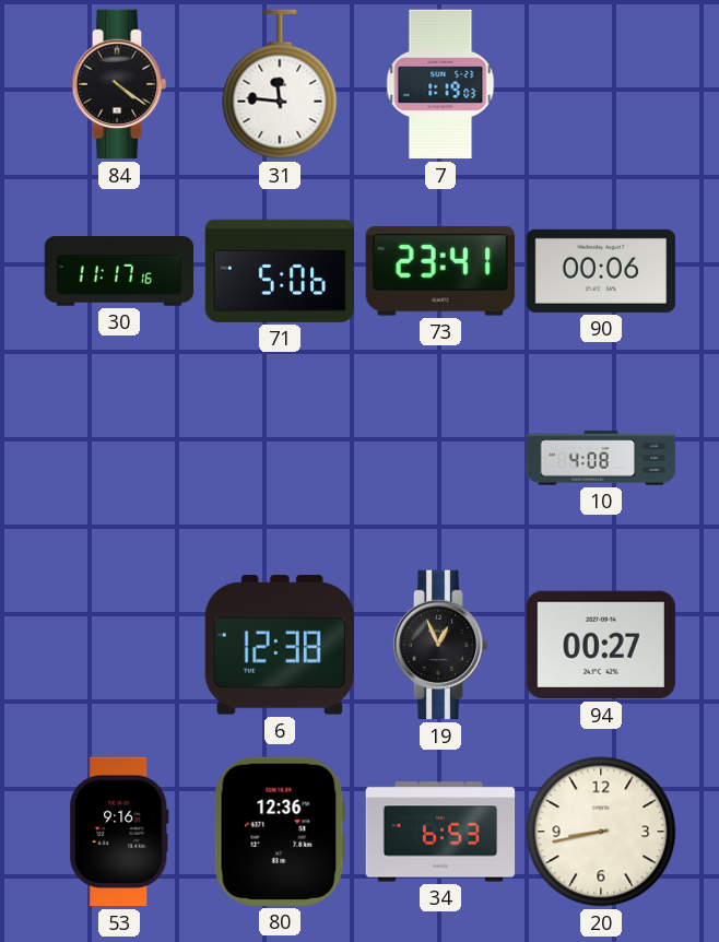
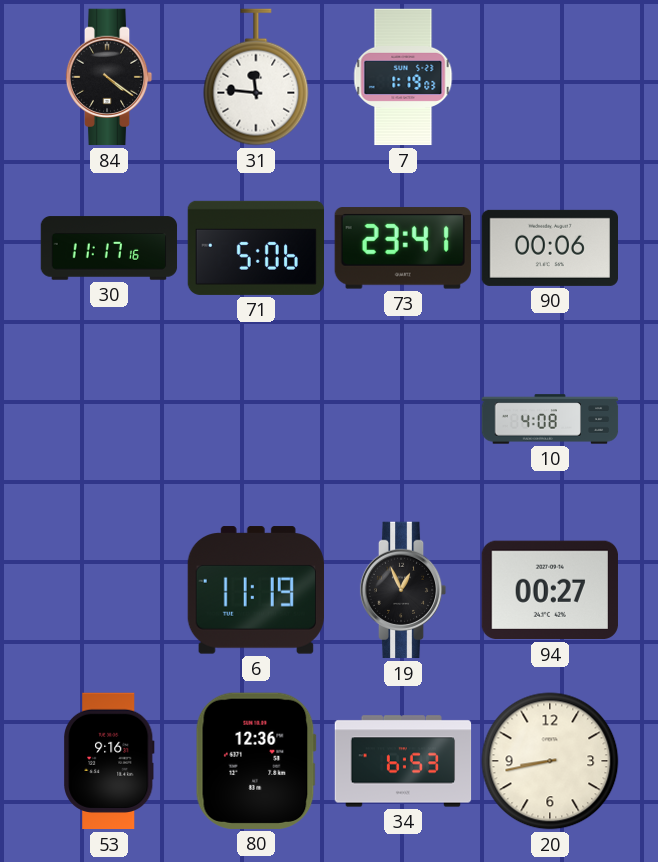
6: 12:38 -> 11:19
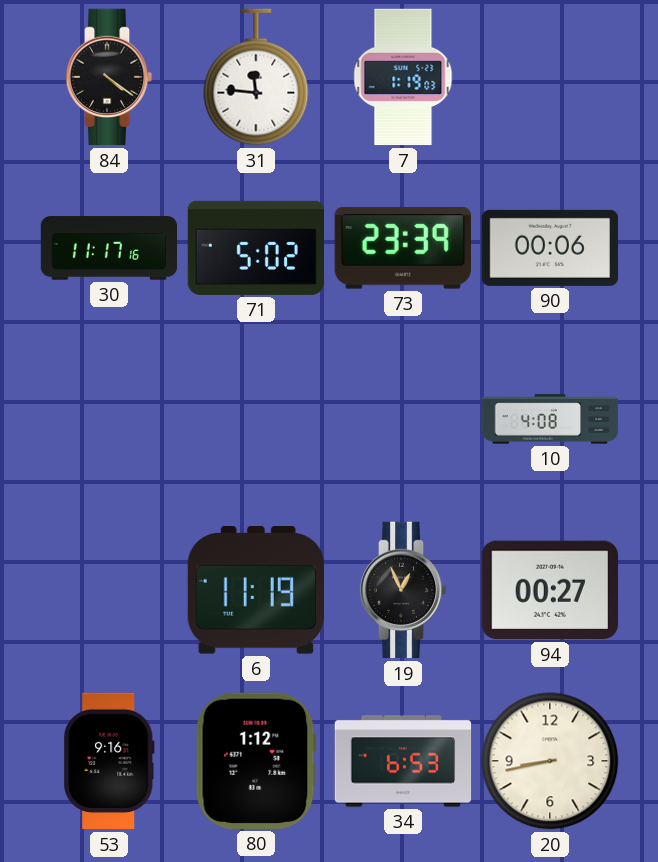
71: 5:06 -> 5:02
73: 23:41 -> 23:39
80: 12:36 -> 1:12
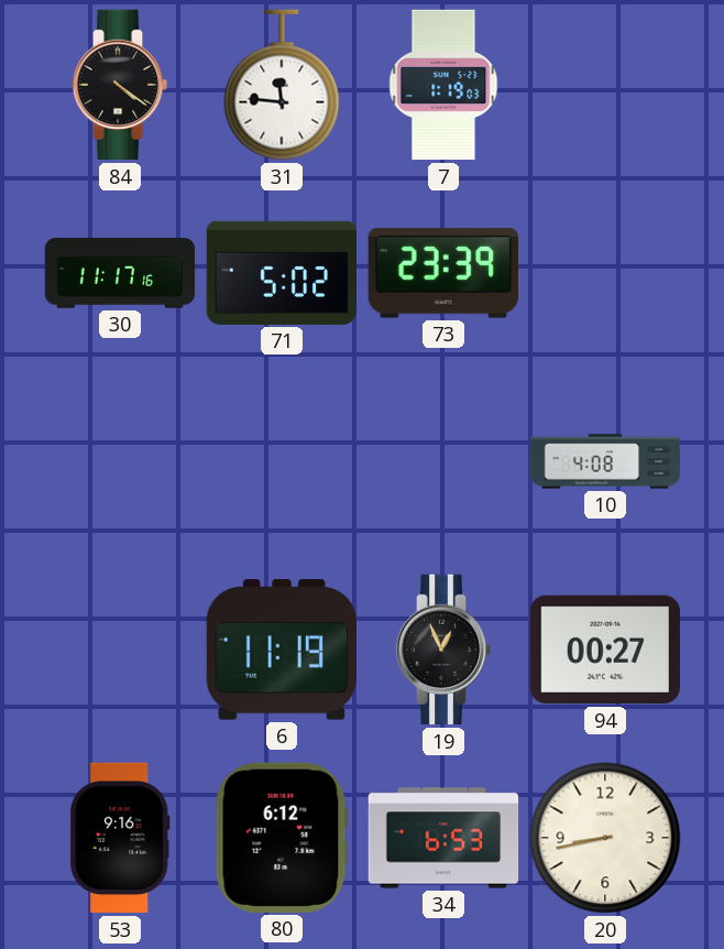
90: 00:06 -> none
80: 1:12 -> 6:12
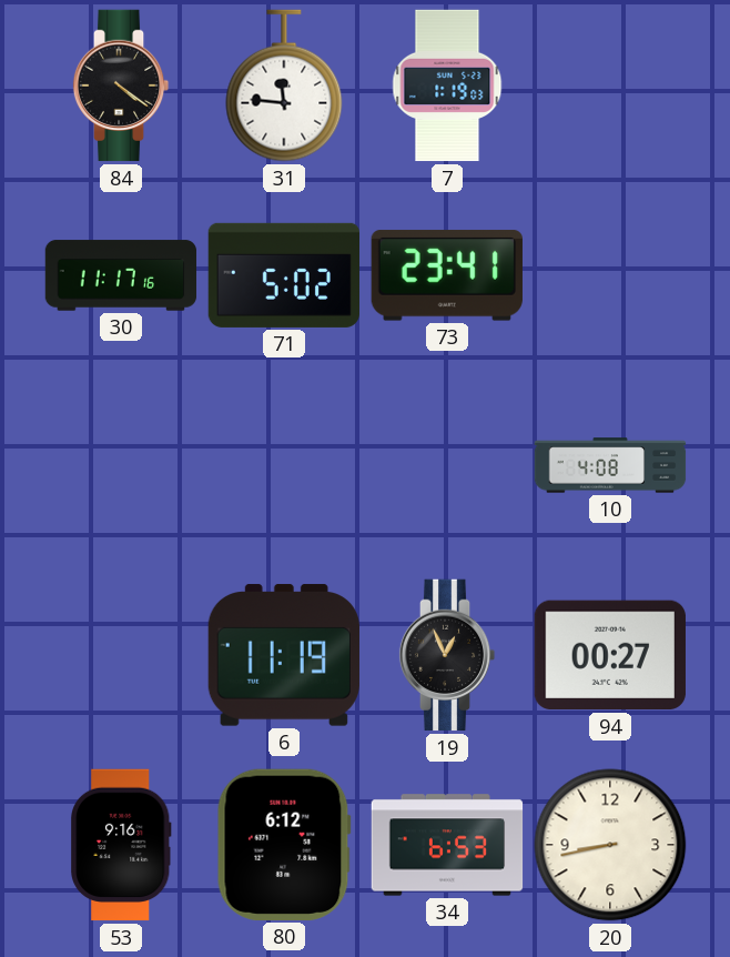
73: 23:39 -> 23:41
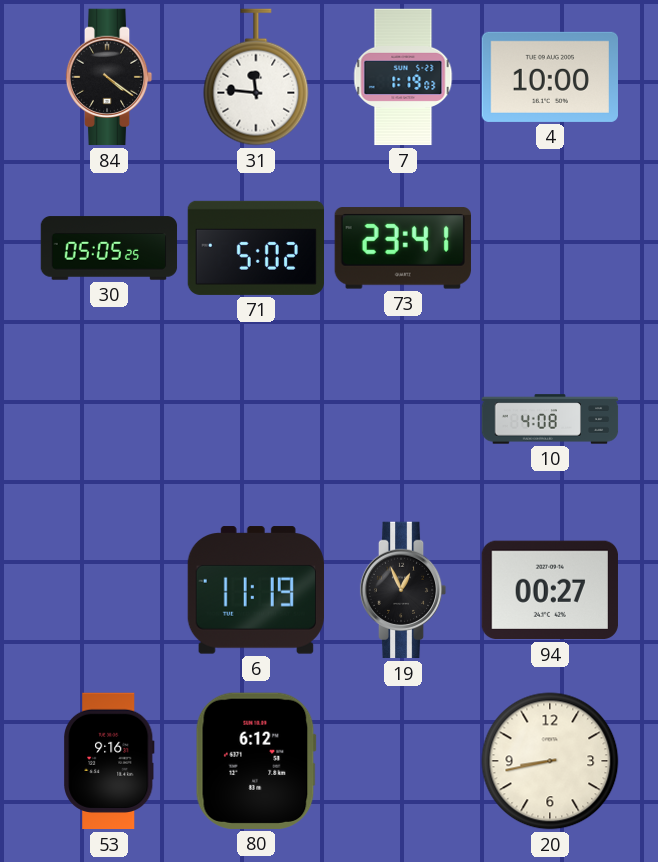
4: none -> 10:00
30: 11:17 -> 05:05
34: 6:53 -> none
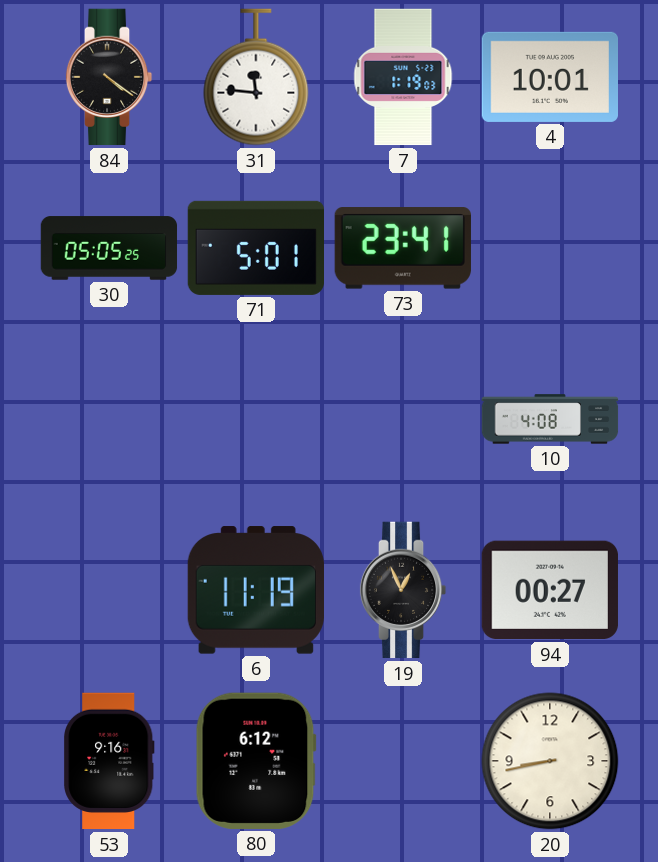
4: 10:00 -> 10:01
71: 5:02 -> 5:01
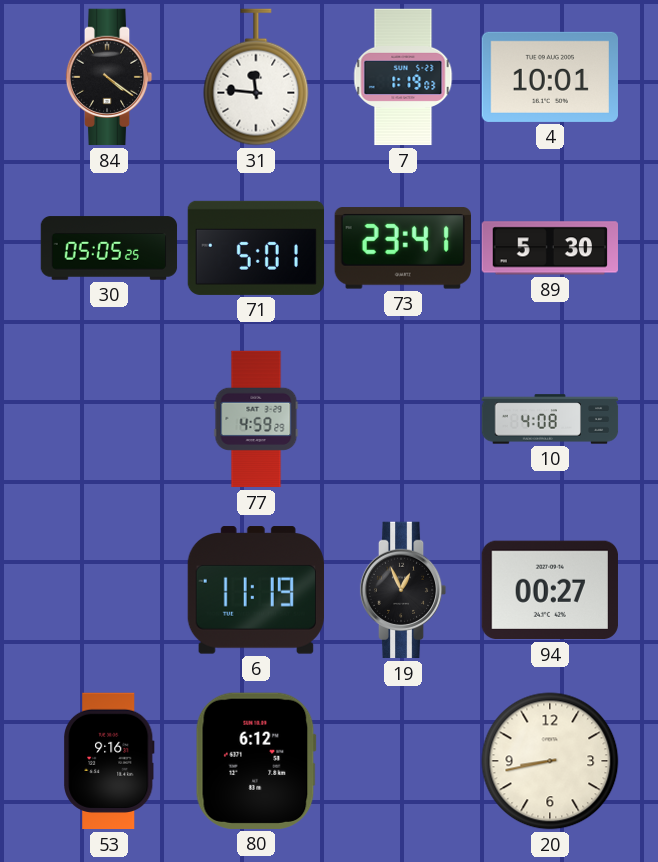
89: none -> 5:30
77: none -> 4:59
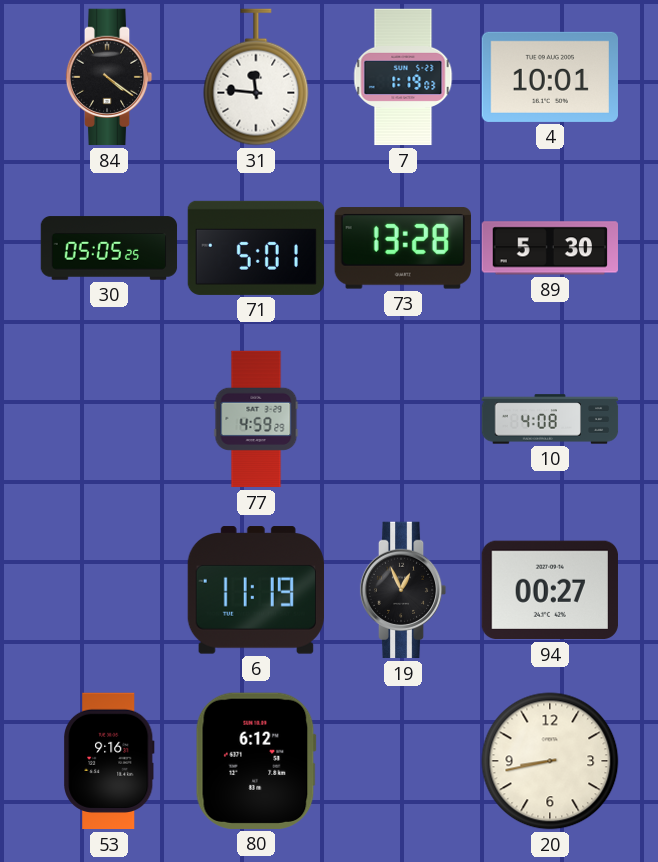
73: 23:41 -> 13:28
